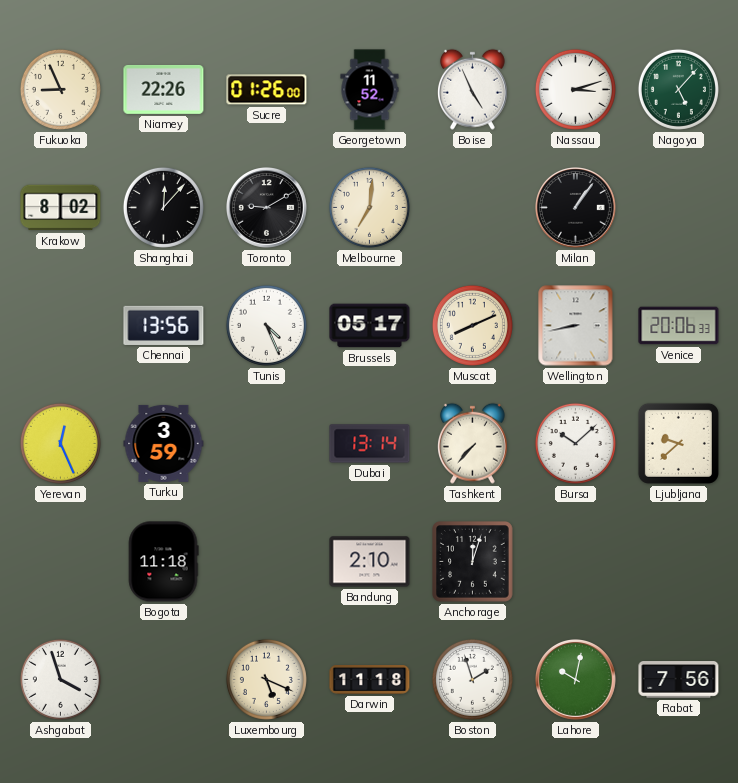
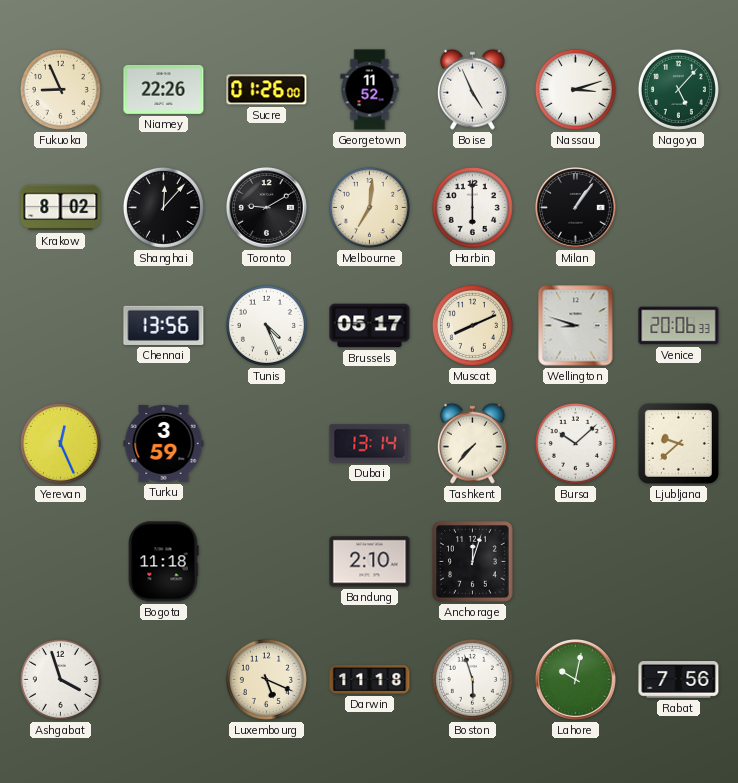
Harbin: none -> 6:00
Wellington: 8:43 -> 8:48
Boston: 1:57 -> 5:57
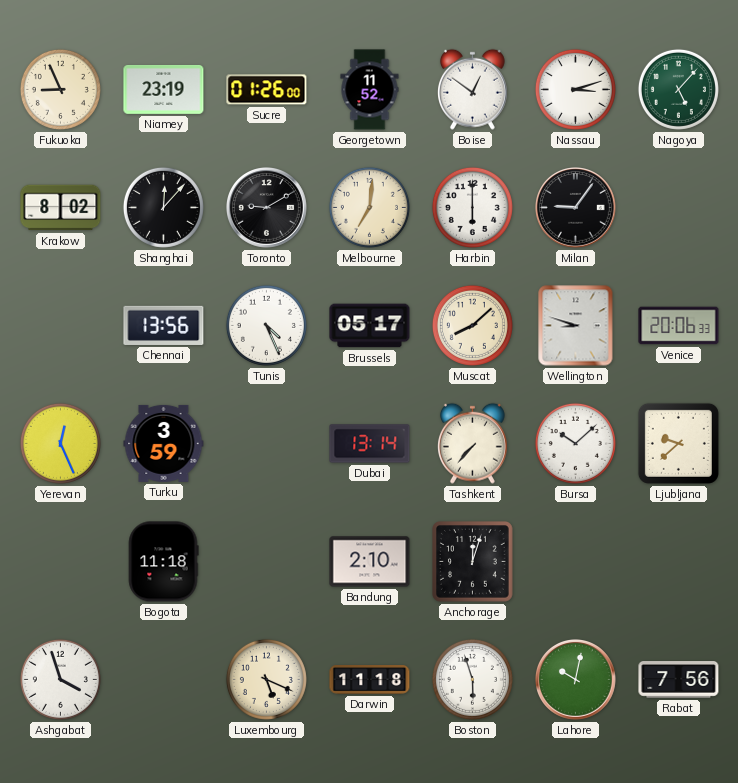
Niamey: 22:26 -> 23:19
Boise: 4:56 -> 12:51
Milan: 1:06 -> 9:06
Muscat: 8:11 -> 8:08
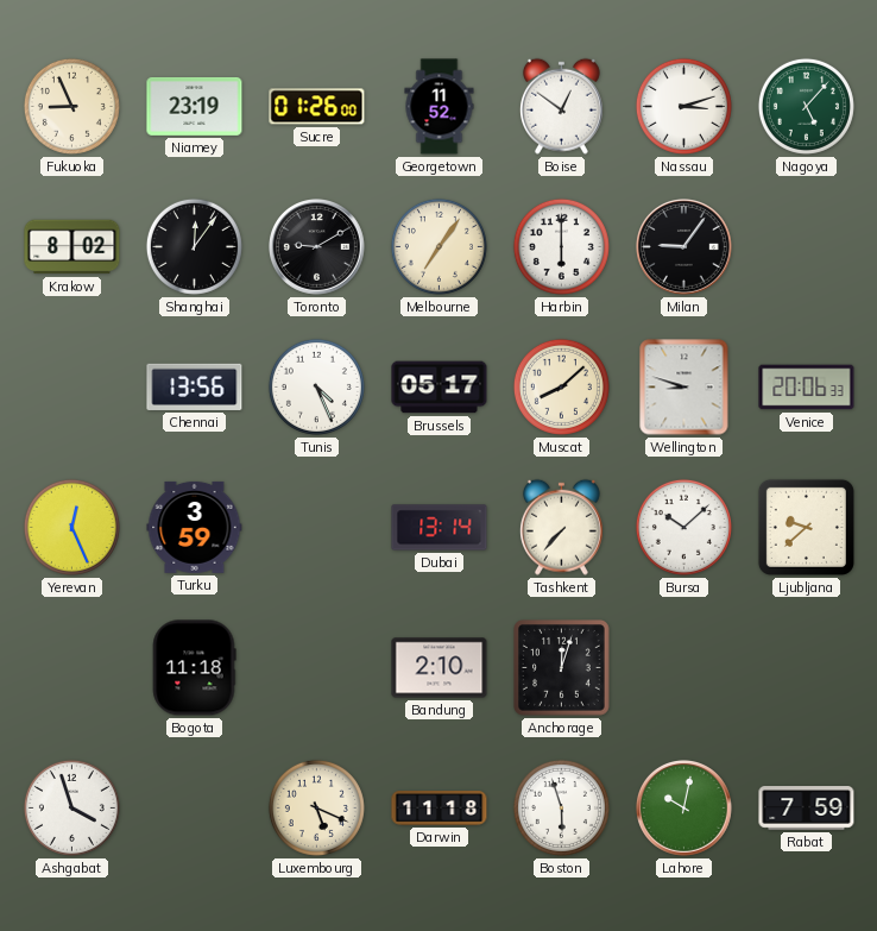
Shanghai: 12:07 -> 12:06
Melbourne: 7:01 -> 7:06
Rabat: 7:56 -> 7:59
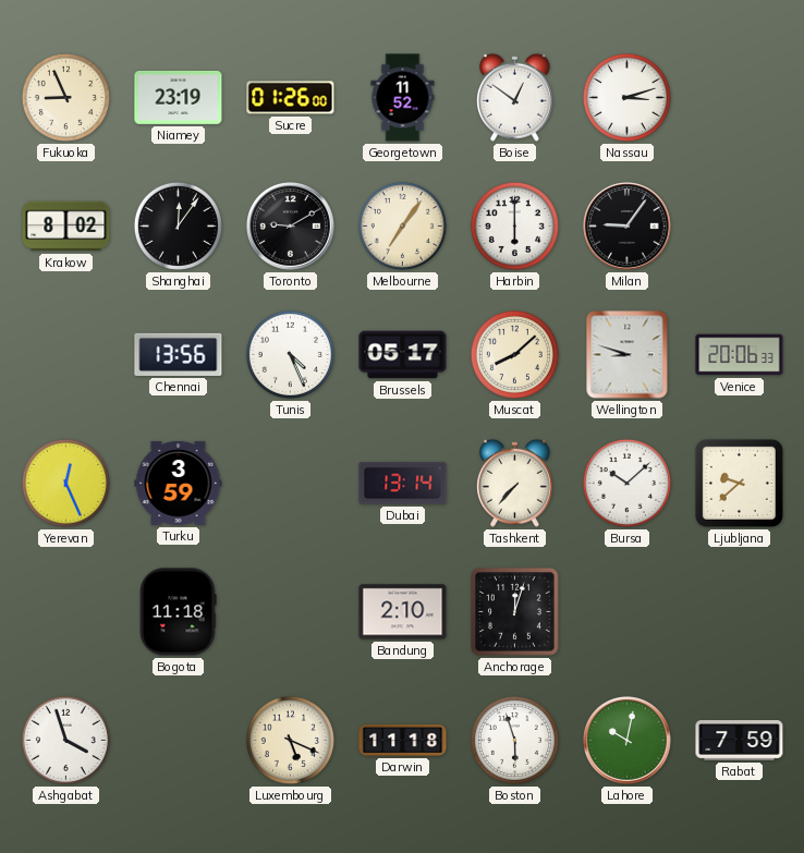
Nagoya: 5:07 -> none
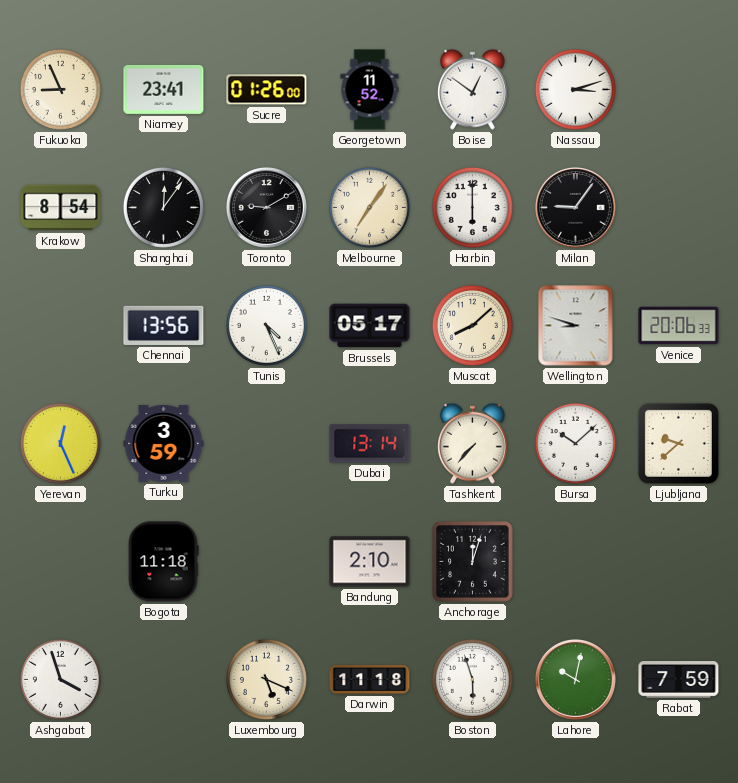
Niamey: 23:19 -> 23:41
Krakow: 8:02 -> 8:54
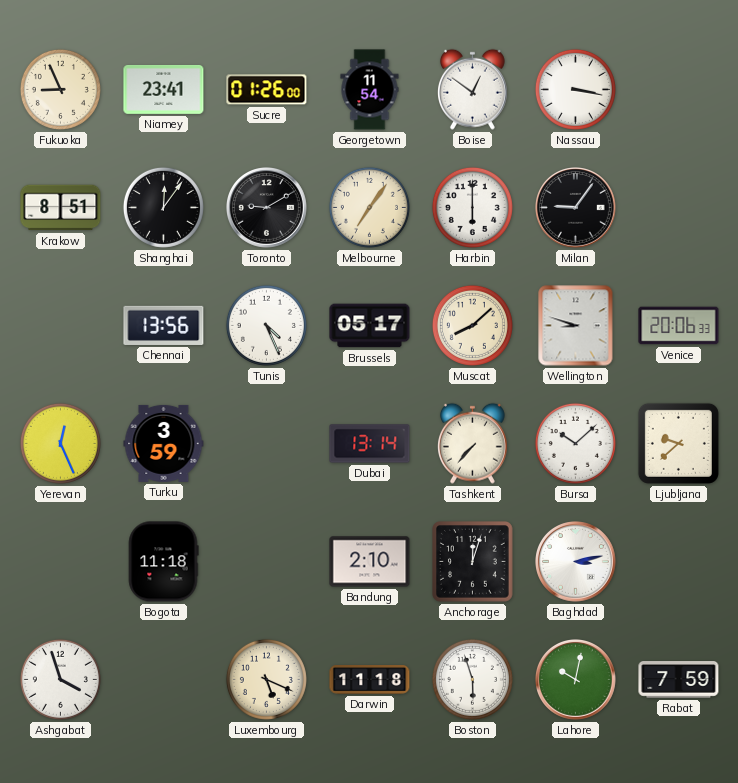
Georgetown: 11:52 -> 11:54
Nassau: 3:12 -> 3:17
Krakow: 8:54 -> 8:51
Baghdad: none -> 3:13
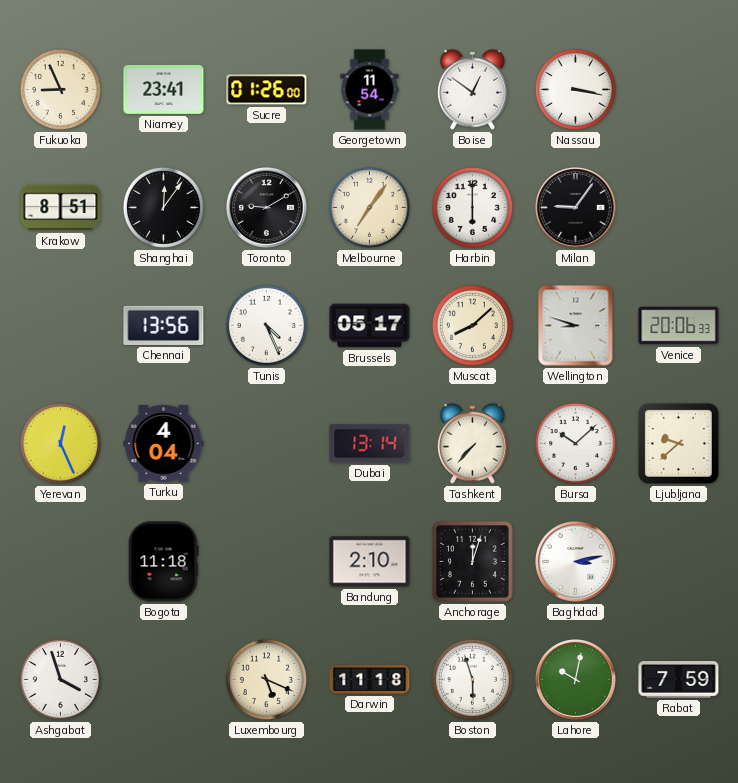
Turku: 3:59 -> 4:04
